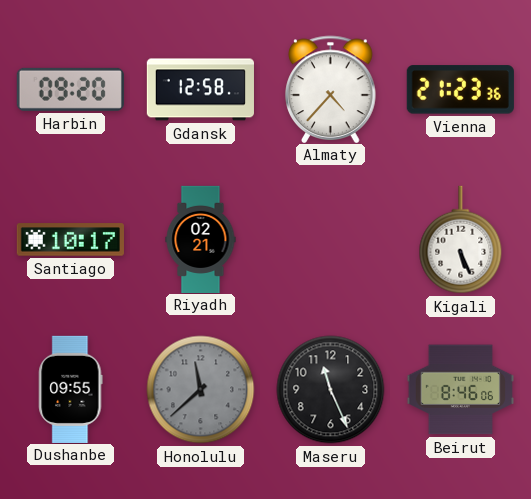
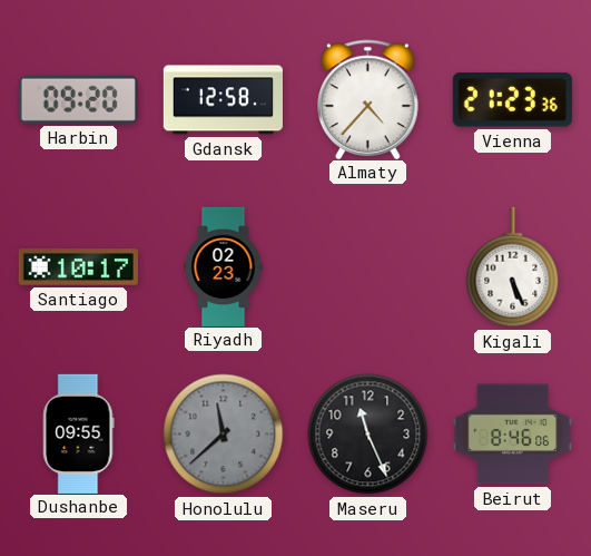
Riyadh: 02:21 -> 02:23
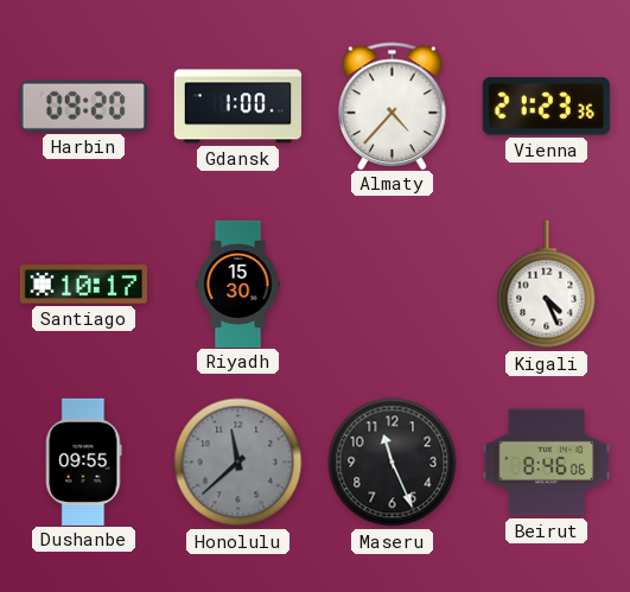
Gdansk: 12:58 -> 1:00
Riyadh: 02:23 -> 15:30
Kigali: 5:26 -> 4:26
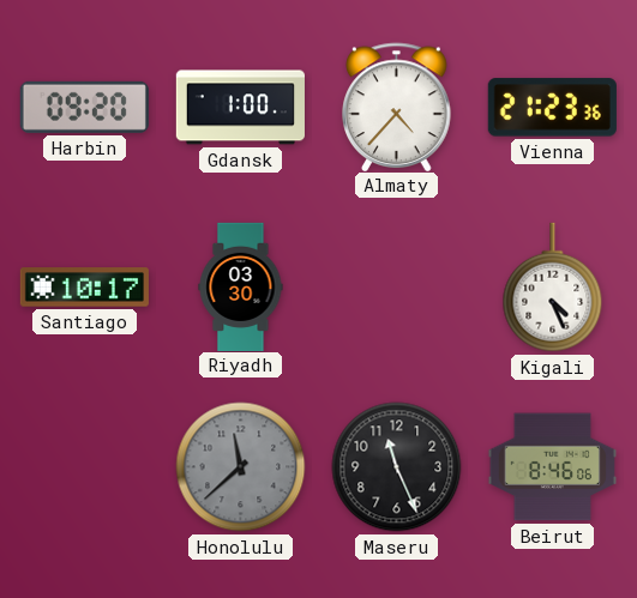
Riyadh: 15:30 -> 03:30
Dushanbe: 09:55 -> none
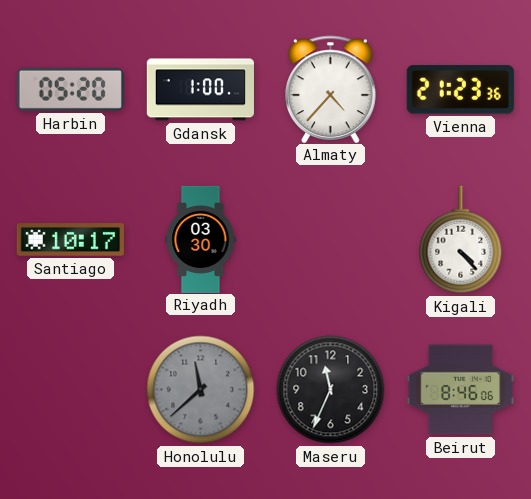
Harbin: 09:20 -> 05:20
Kigali: 4:26 -> 4:23
Maseru: 11:26 -> 11:34
